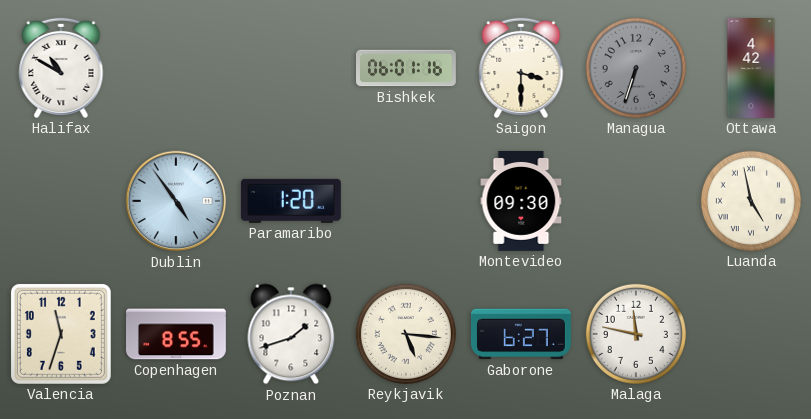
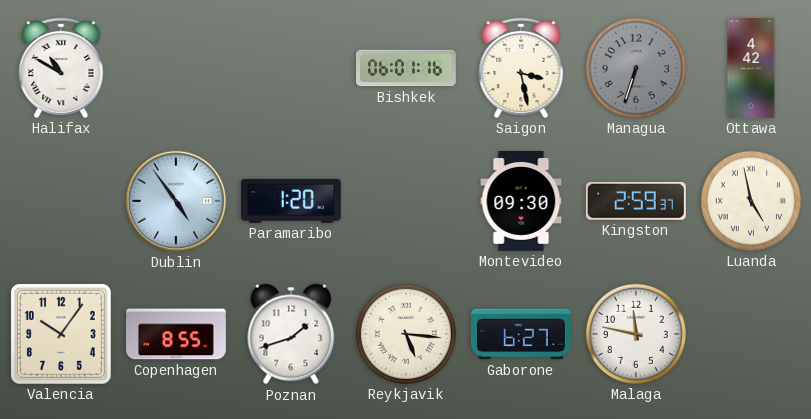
Saigon: 3:30 -> 3:28
Kingston: none -> 2:59
Valencia: 11:33 -> 10:06
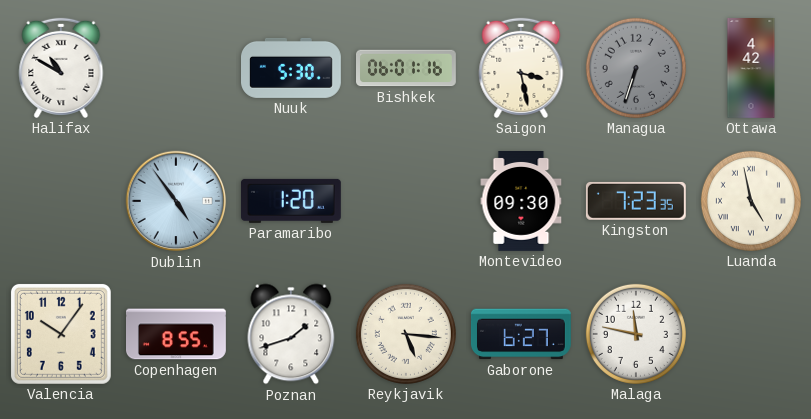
Nuuk: none -> 5:30
Kingston: 2:59 -> 7:23
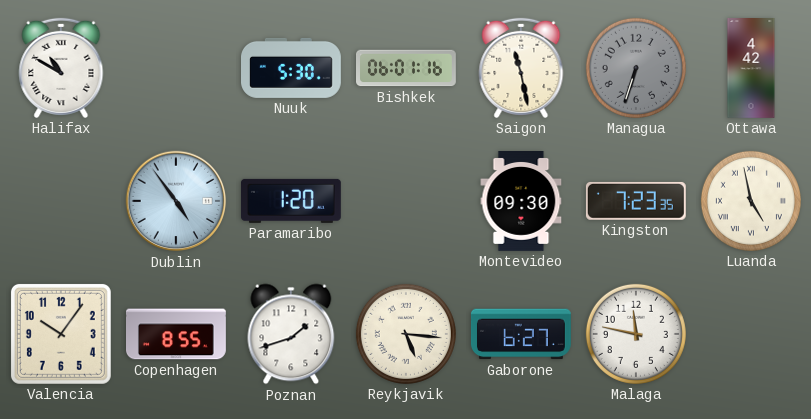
Saigon: 3:28 -> 11:28
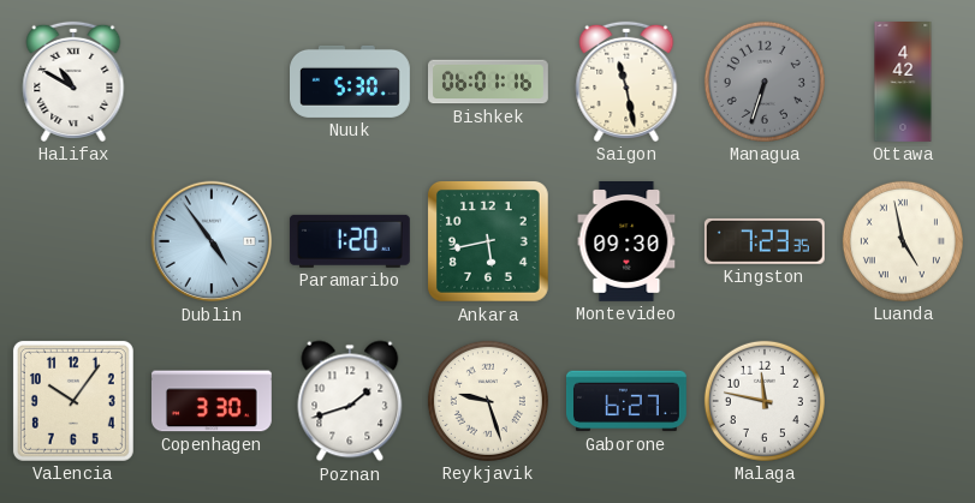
Ankara: none -> 5:43
Copenhagen: 8:55 -> 3:30
Reykjavik: 5:16 -> 9:27
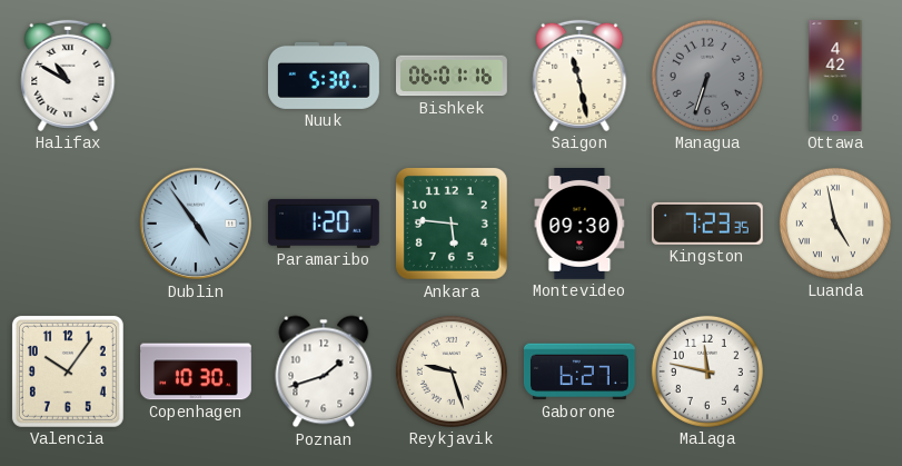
Ankara: 5:43 -> 5:46
Copenhagen: 3:30 -> 10:30
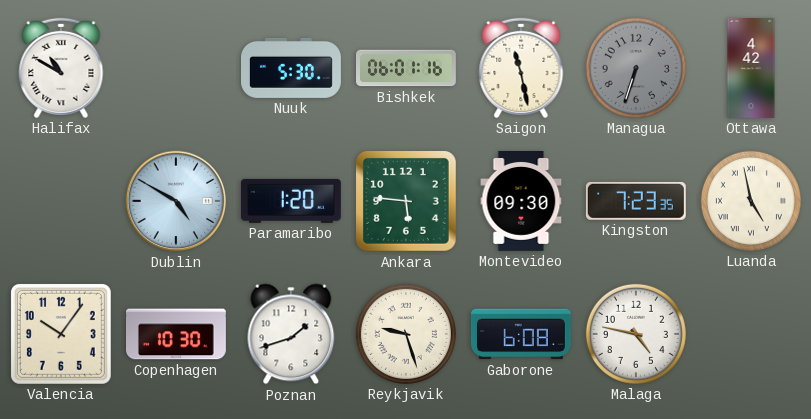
Dublin: 4:54 -> 4:50
Gaborone: 6:27 -> 6:08
Malaga: 11:47 -> 4:47
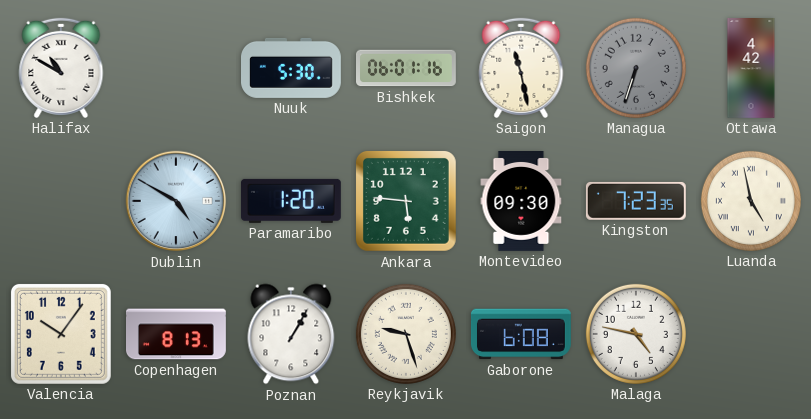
Copenhagen: 10:30 -> 8:13
Poznan: 1:42 -> 1:05
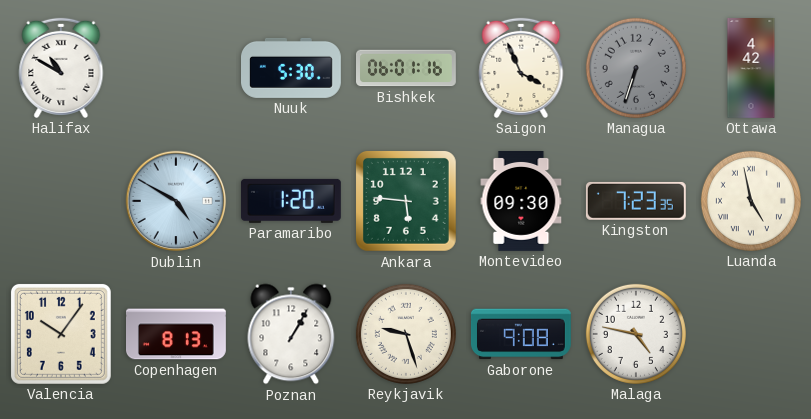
Saigon: 11:28 -> 3:56
Gaborone: 6:08 -> 9:08
